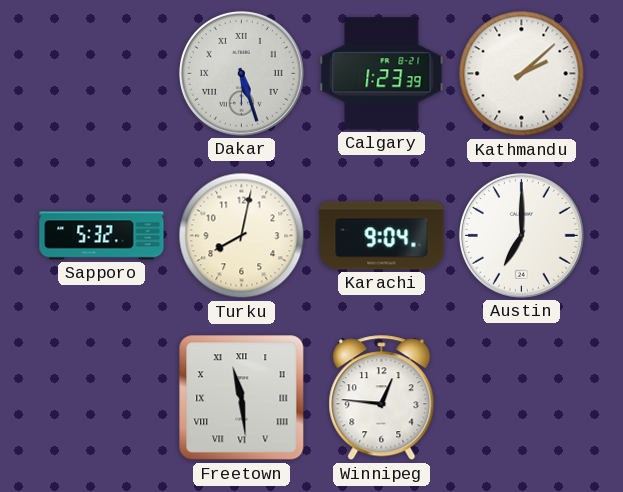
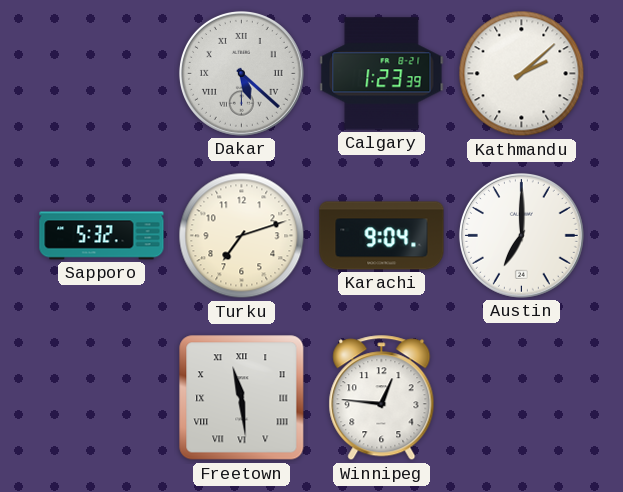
Dakar: 5:27 -> 5:22
Turku: 8:02 -> 7:12
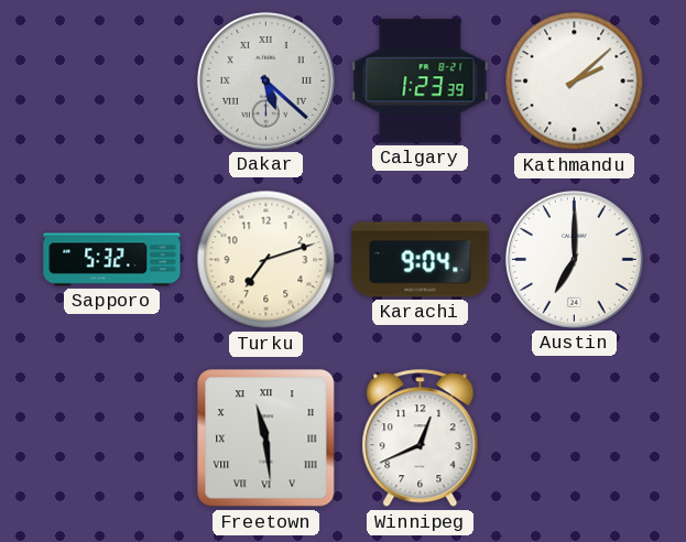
Winnipeg: 12:46 -> 12:41
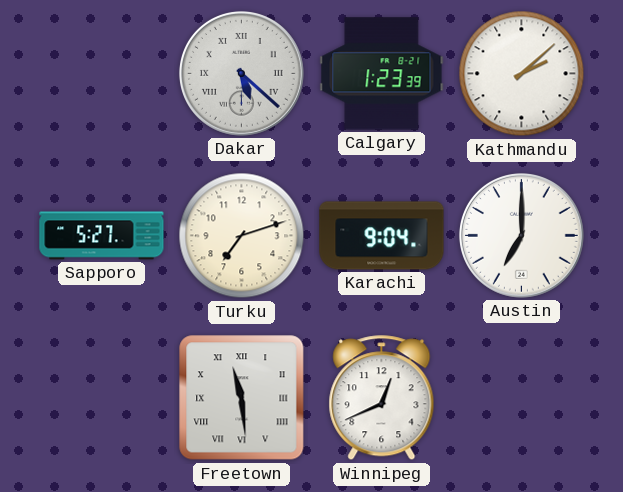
Sapporo: 5:32 -> 5:27
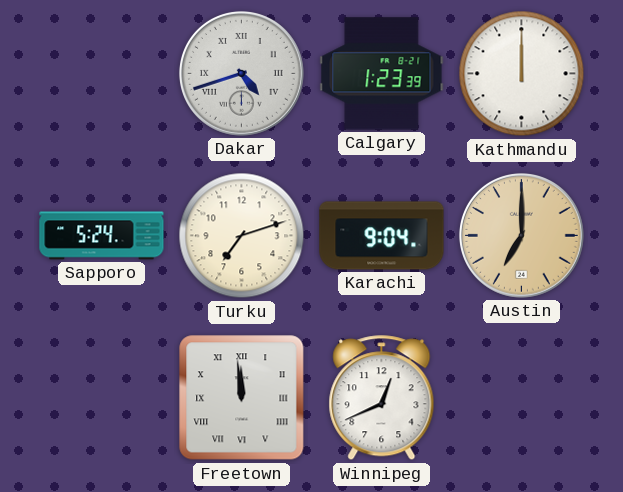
Dakar: 5:22 -> 4:42
Kathmandu: 2:08 -> 12:00
Sapporo: 5:27 -> 5:24
Austin dial: white -> champagne
Freetown: 11:29 -> 11:59
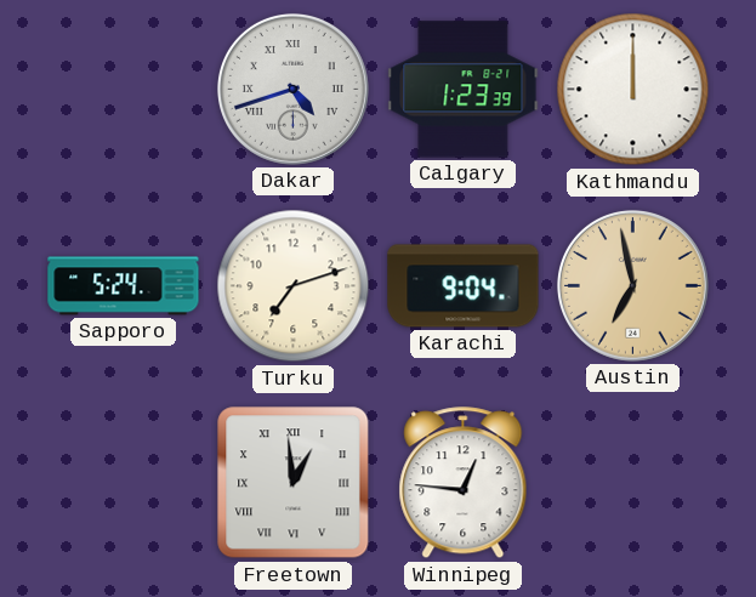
Austin: 7:00 -> 6:58
Freetown: 11:59 -> 12:59
Winnipeg: 12:41 -> 12:46
